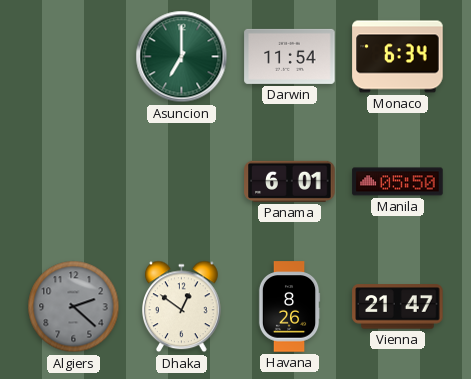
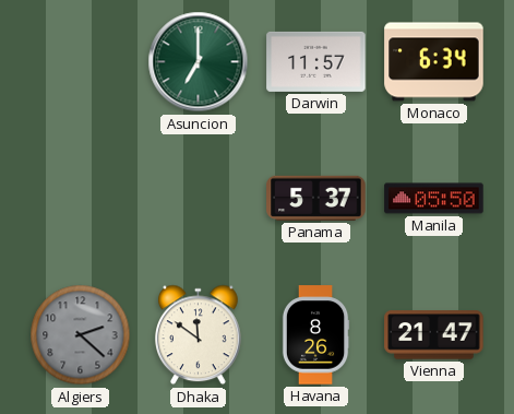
Darwin: 11:54 -> 11:57
Panama: 6:01 -> 5:37
Dhaka: 12:51 -> 11:51
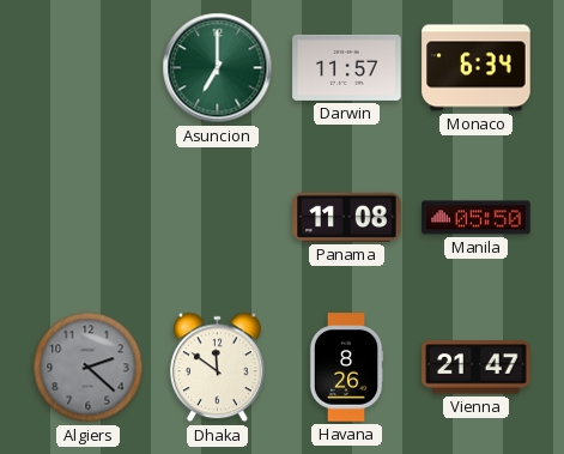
Panama: 5:37 -> 11:08
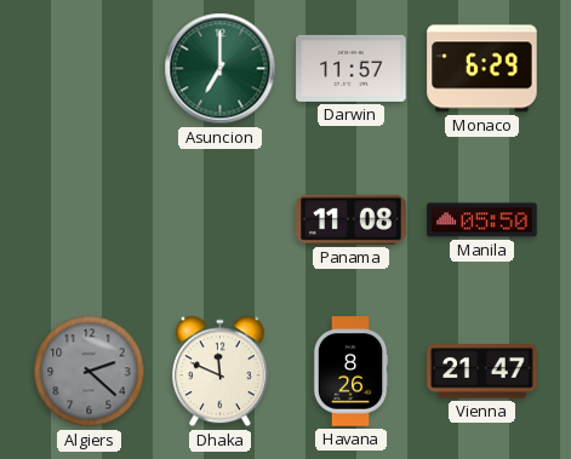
Monaco: 6:34 -> 6:29
Dhaka: 11:51 -> 11:49
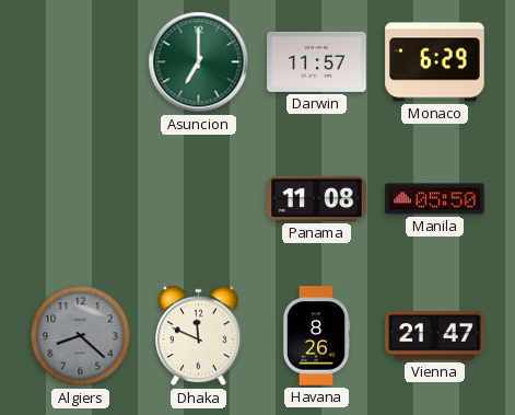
Algiers: 2:22 -> 8:22
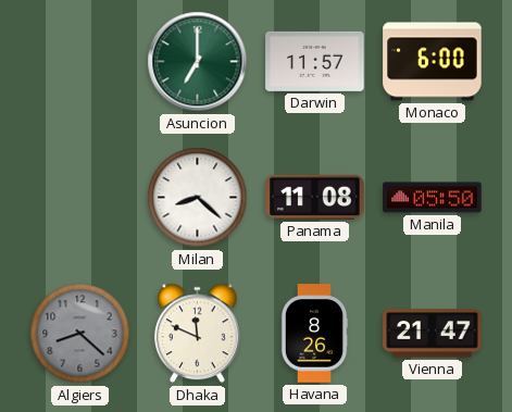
Monaco: 6:29 -> 6:00
Milan: none -> 8:22
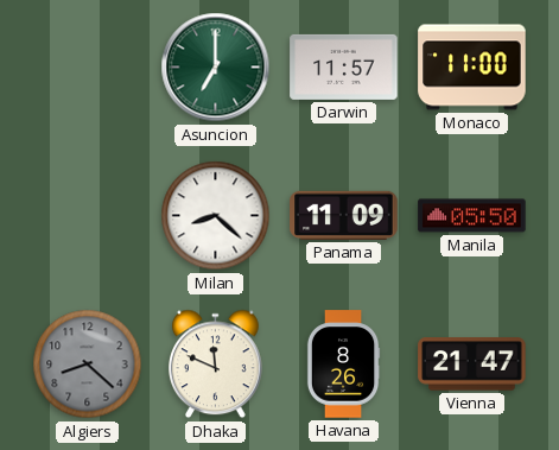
Monaco: 6:00 -> 11:00
Panama: 11:08 -> 11:09
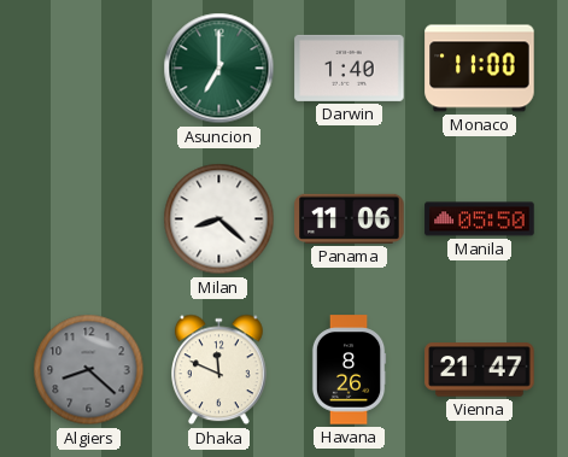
Darwin: 11:57 -> 1:40
Panama: 11:09 -> 11:06
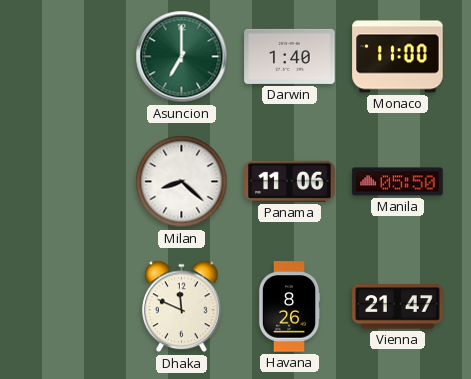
Algiers: 8:22 -> none
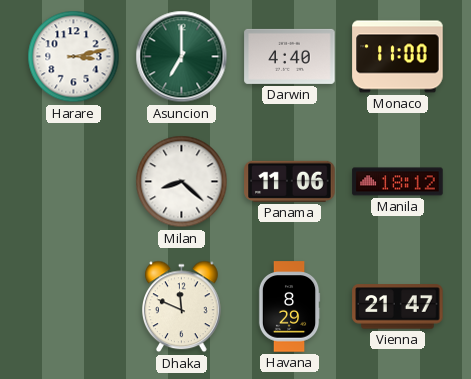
Harare: none -> 3:13
Darwin: 1:40 -> 4:40
Manila: 05:50 -> 18:12
Havana: 8:26 -> 8:29
